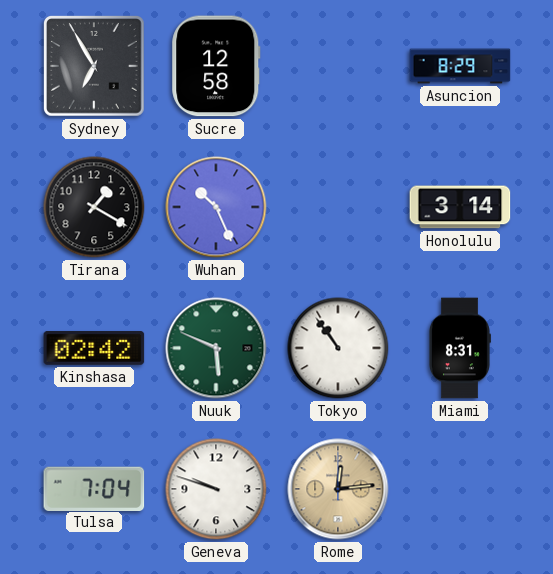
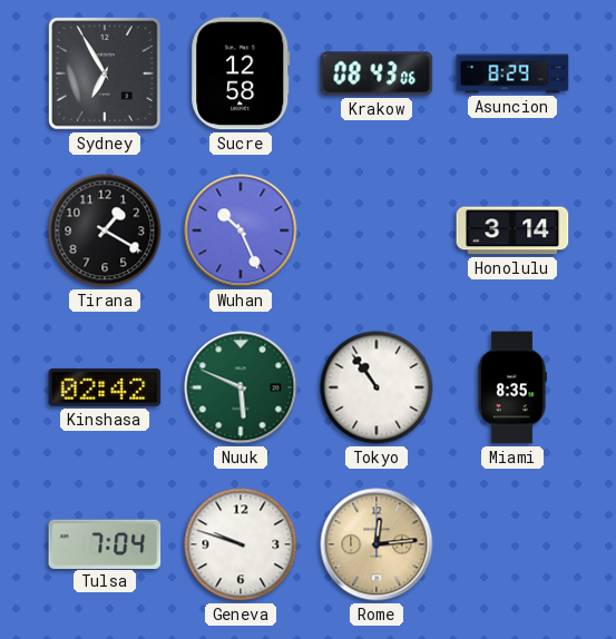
Krakow: none -> 08:43
Miami: 8:31 -> 8:35
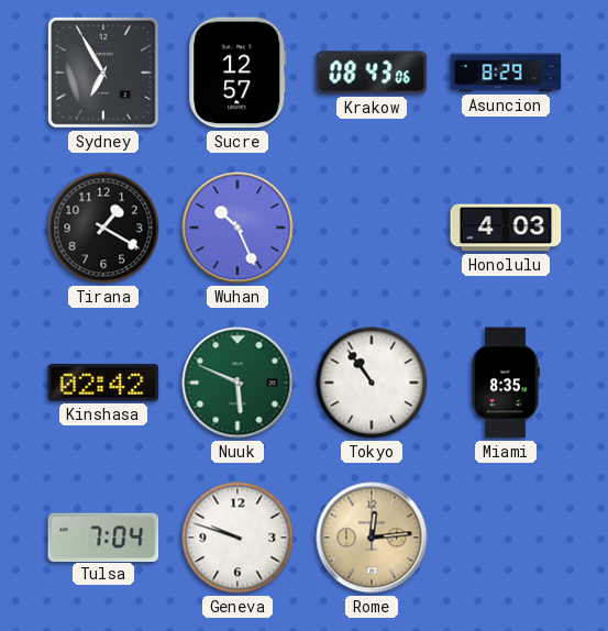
Sucre: 12:58 -> 12:57
Honolulu: 3:14 -> 4:03
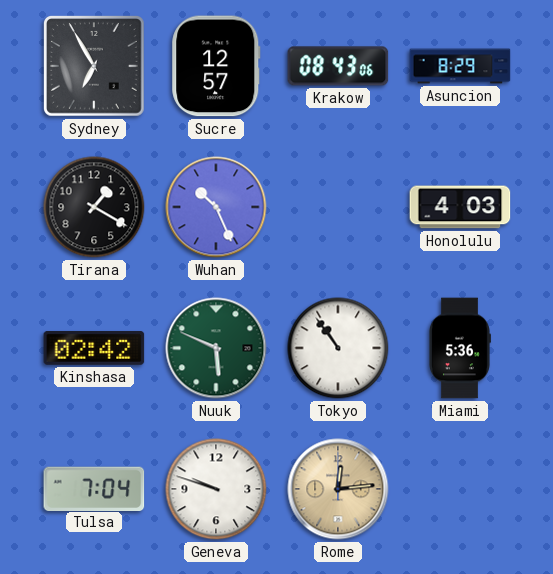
Miami: 8:35 -> 5:36
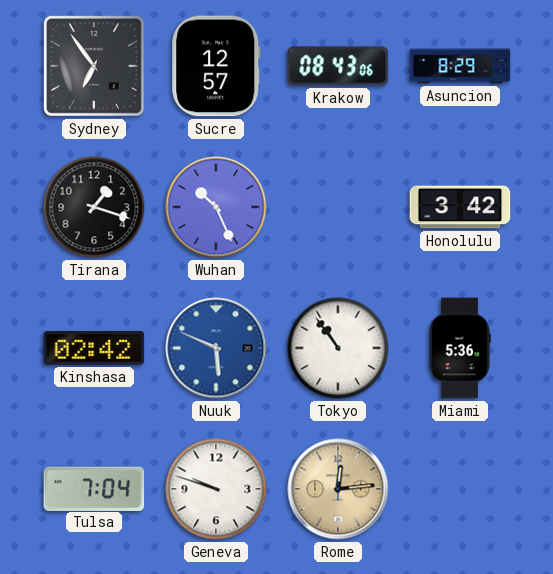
Sydney: 6:55 -> 6:54
Tirana: 1:20 -> 1:18
Honolulu: 4:03 -> 3:42
Nuuk dial: green -> blue
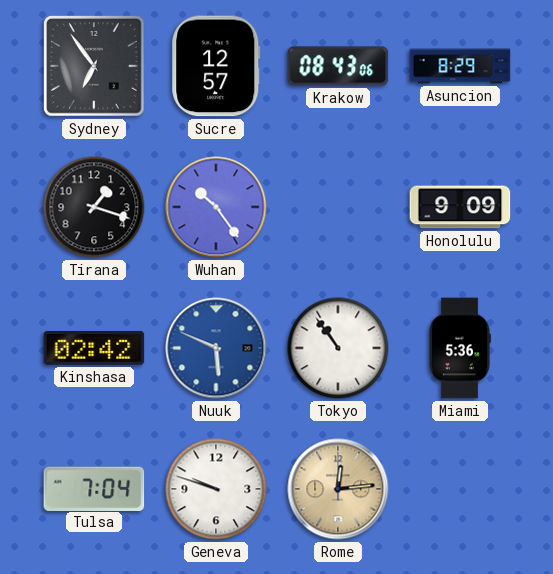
Wuhan: 10:26 -> 10:24
Honolulu: 3:42 -> 9:09
